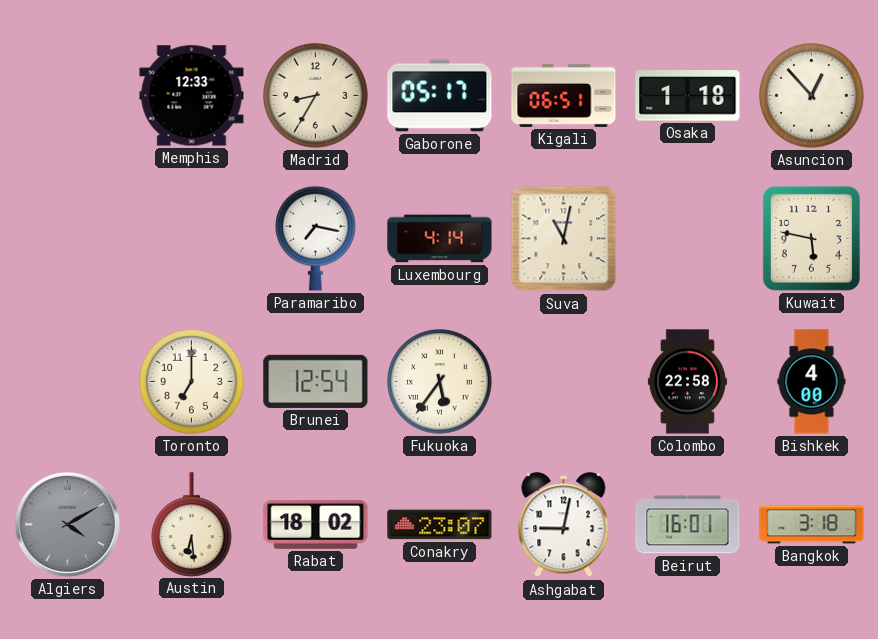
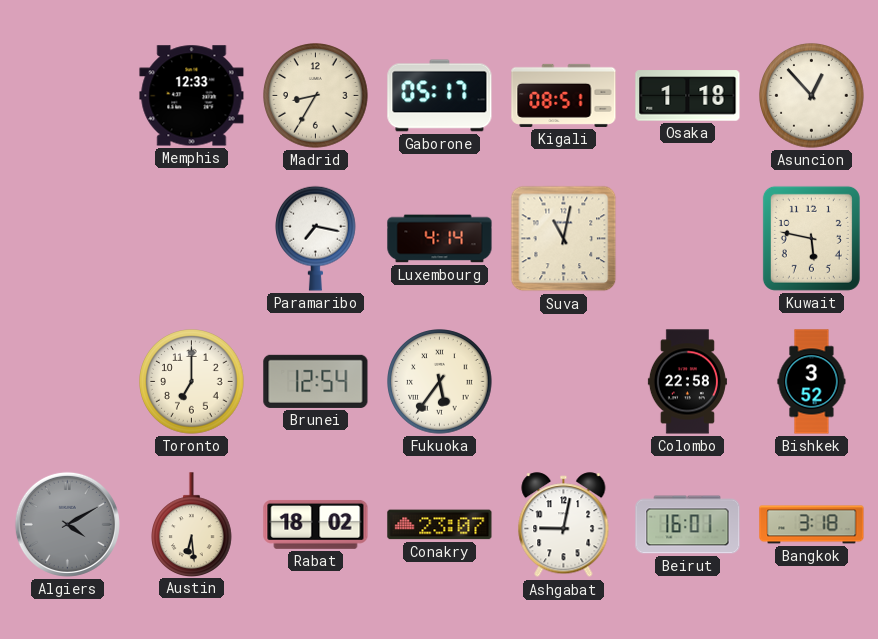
Kigali: 06:51 -> 08:51
Bishkek: 4:00 -> 3:52
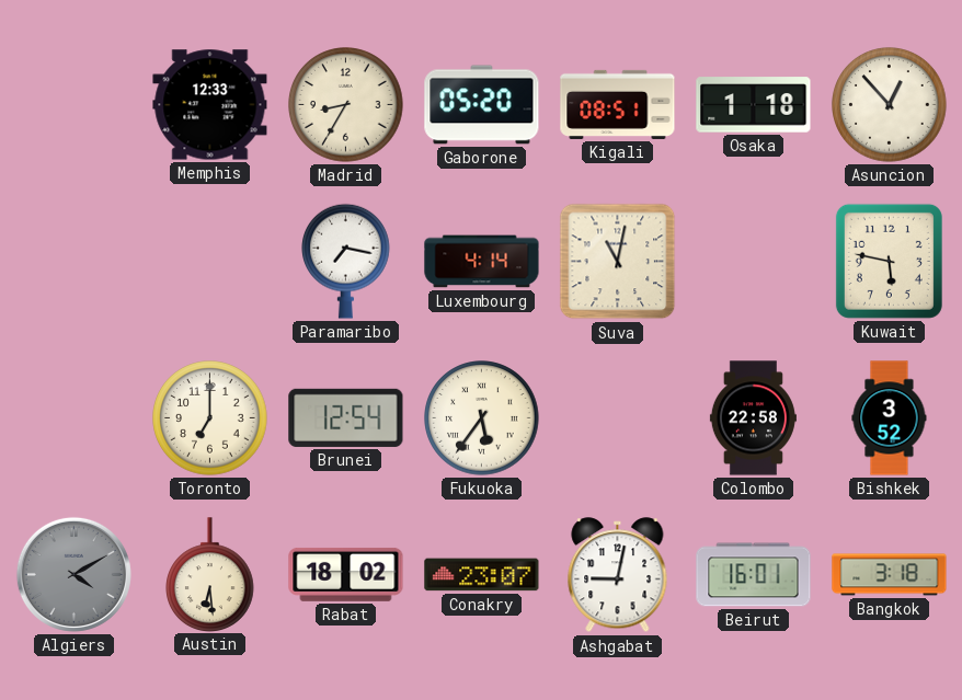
Gaborone: 05:17 -> 05:20
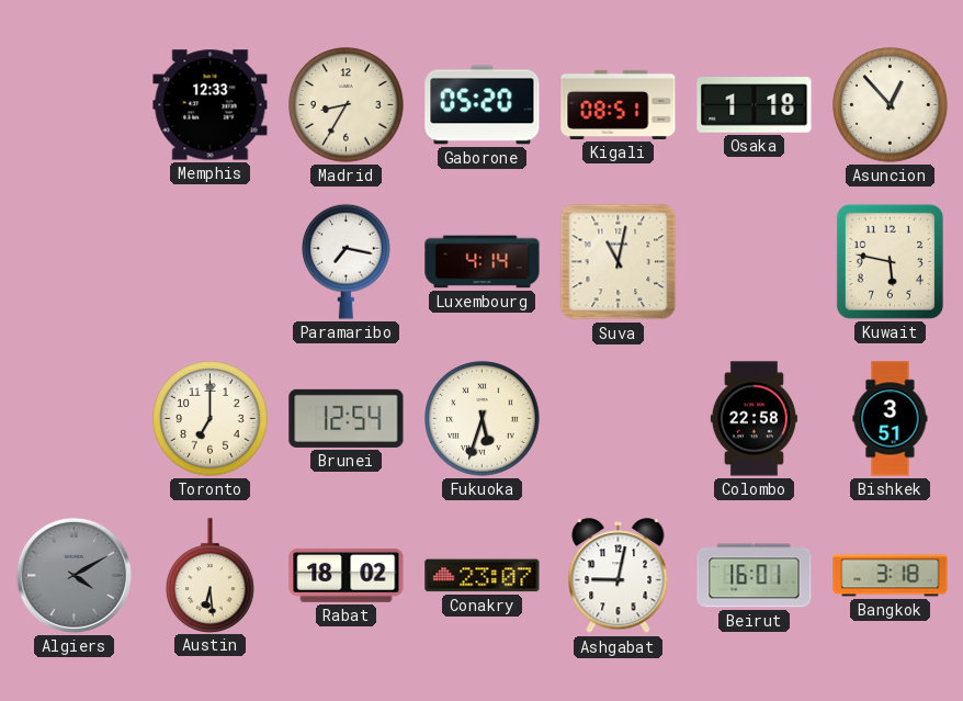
Fukuoka: 5:36 -> 5:33
Bishkek: 3:52 -> 3:51
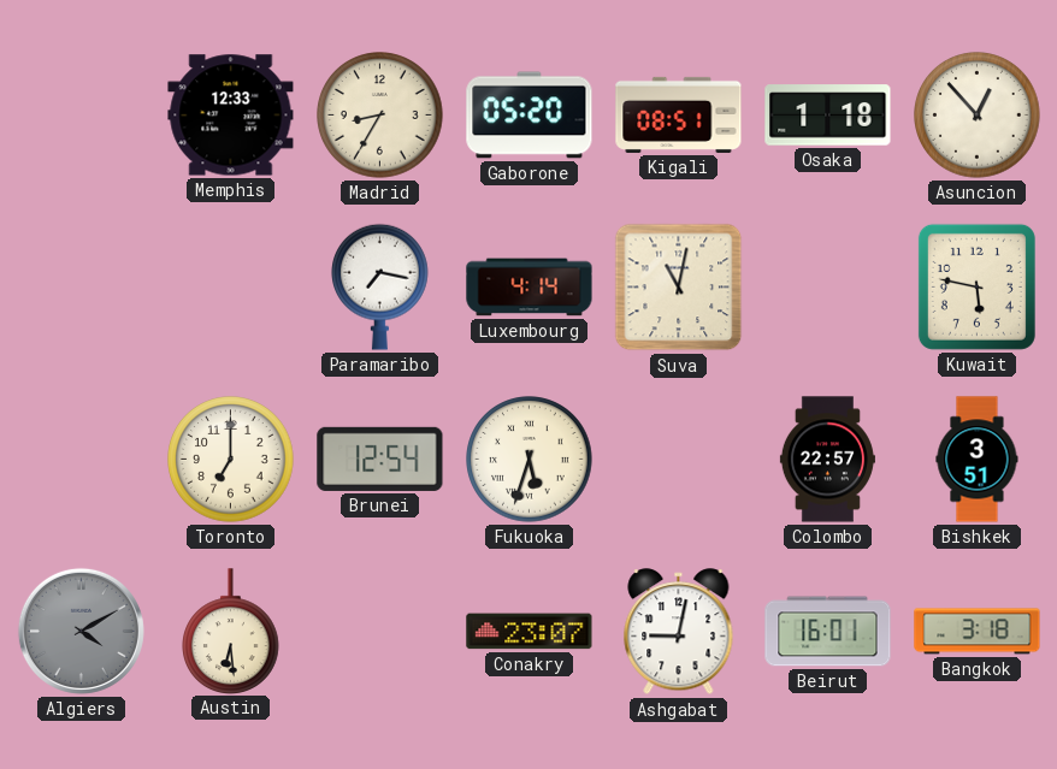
Colombo: 22:58 -> 22:57
Rabat: 18:02 -> none
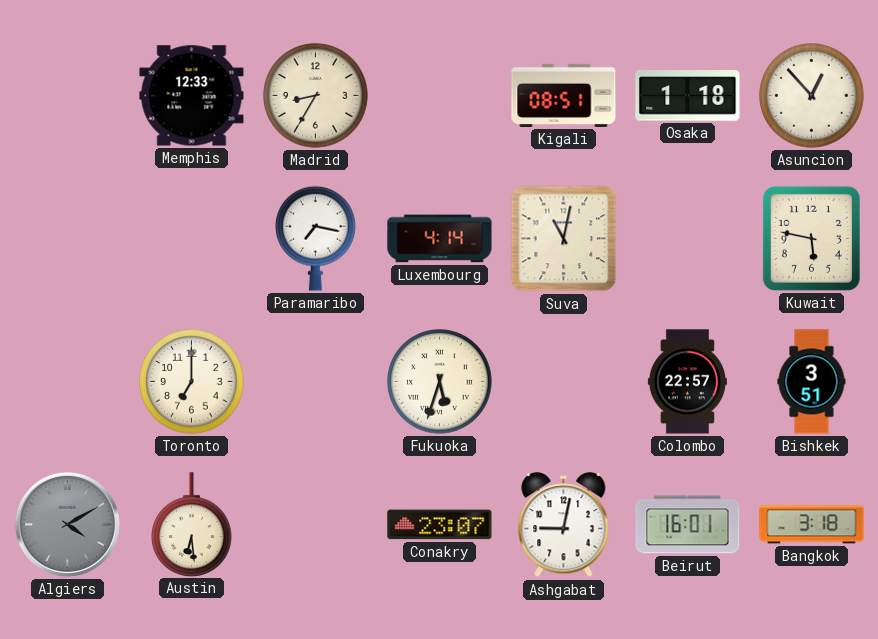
Gaborone: 05:20 -> none
Brunei: 12:54 -> none
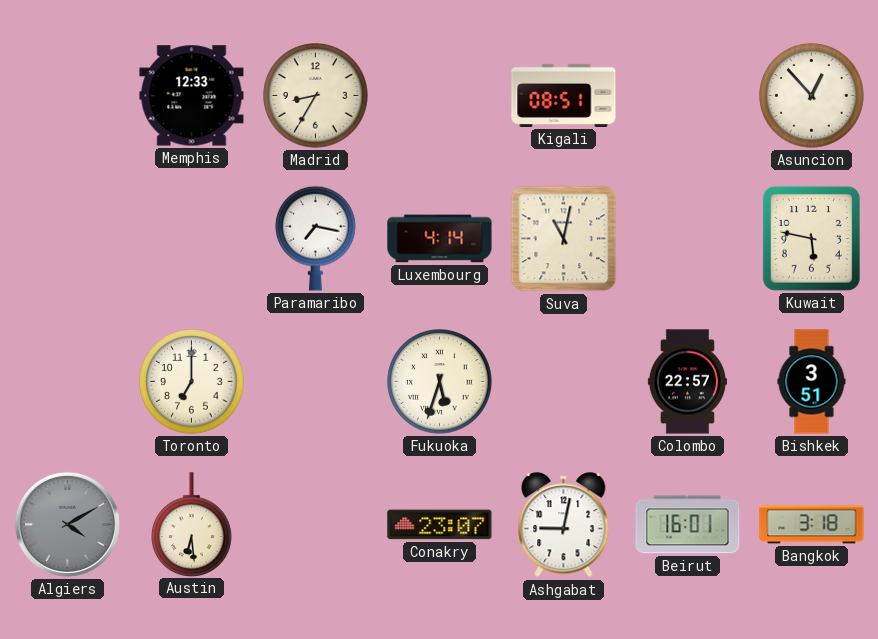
Osaka: 1:18 -> none
